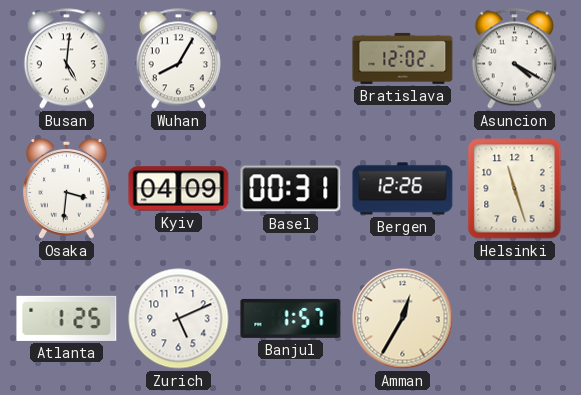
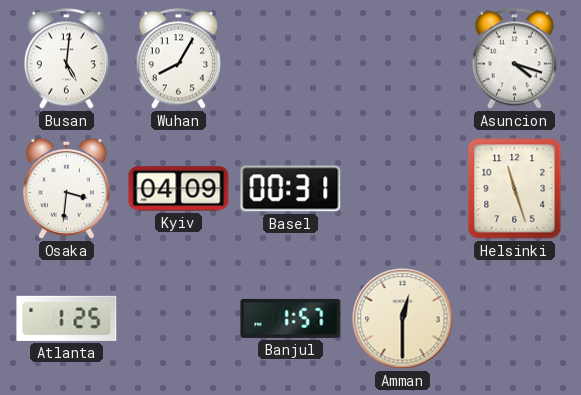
Bratislava: 12:02 -> none
Asuncion: 4:20 -> 4:18
Bergen: 12:26 -> none
Zurich: 5:11 -> none
Amman: 12:35 -> 12:30
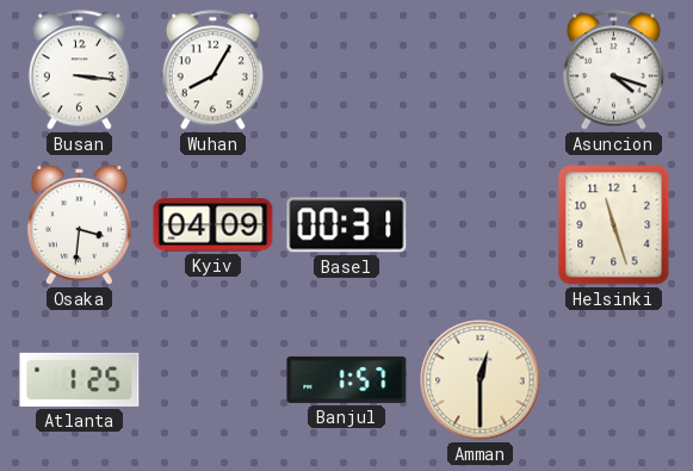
Busan: 5:01 -> 3:16
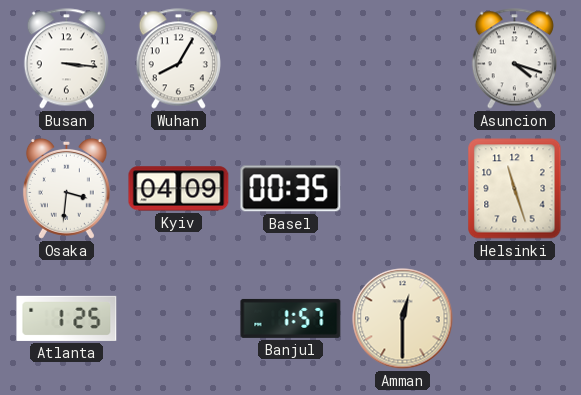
Basel: 00:31 -> 00:35
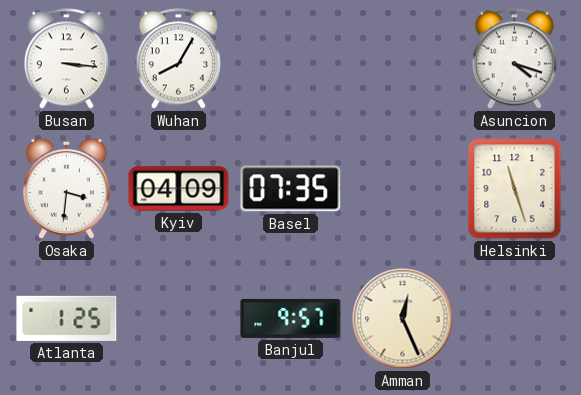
Basel: 00:35 -> 07:35
Banjul: 1:57 -> 9:57
Amman: 12:30 -> 12:26
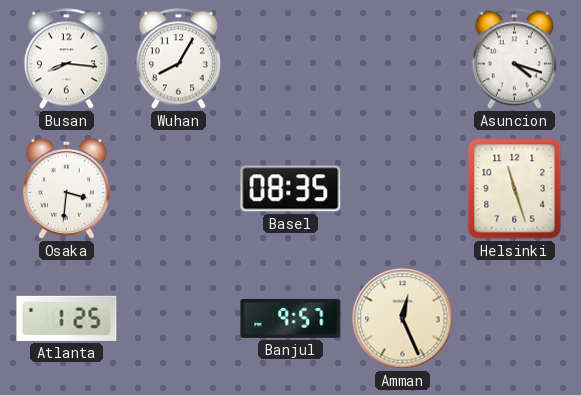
Busan: 3:16 -> 8:16
Kyiv: 04:09 -> none
Basel: 07:35 -> 08:35
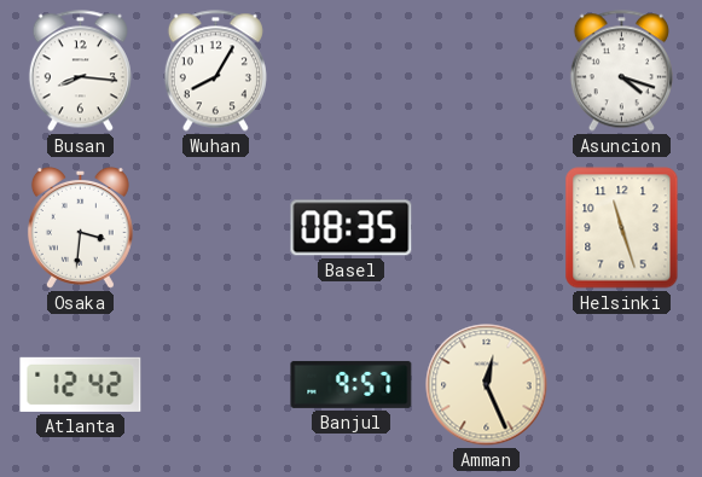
Atlanta: 1:25 -> 12:42
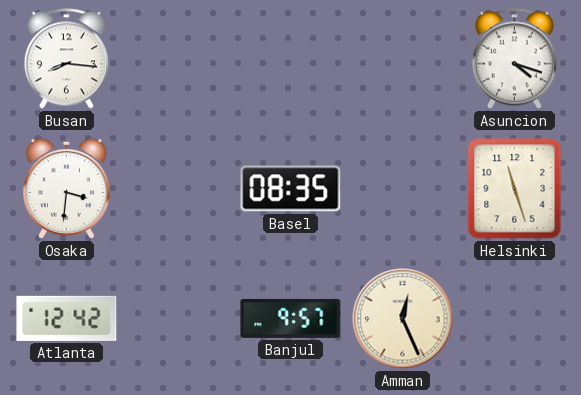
Wuhan: 8:05 -> none
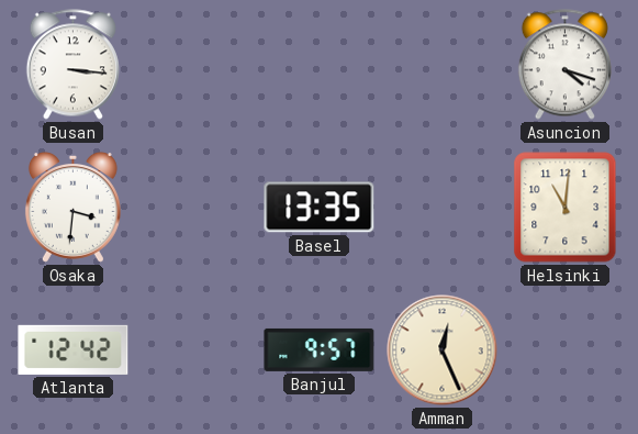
Busan: 8:16 -> 3:16
Basel: 08:35 -> 13:35
Helsinki: 11:27 -> 11:01
